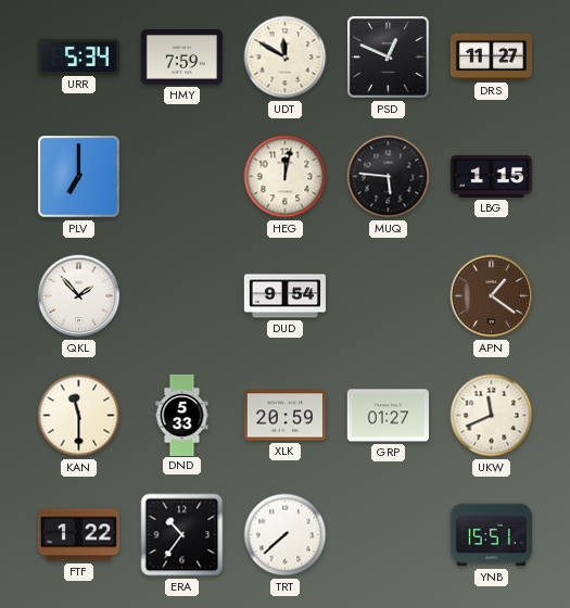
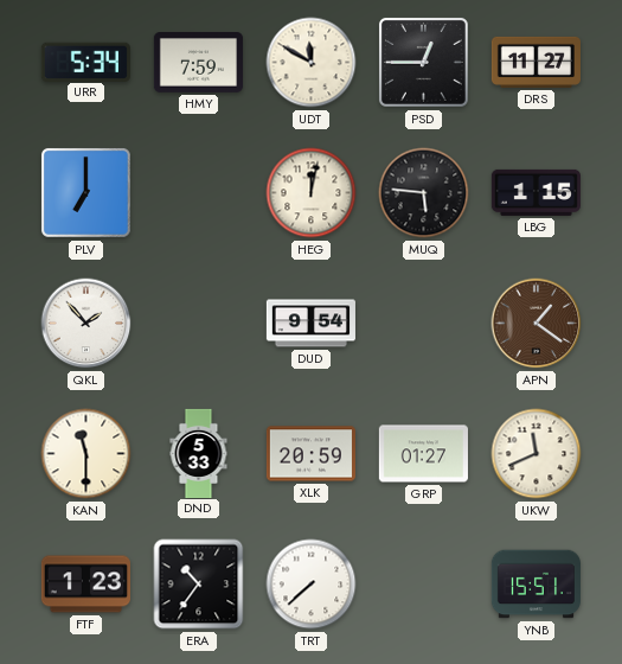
PSD: 12:49 -> 12:45
FTF: 1:22 -> 1:23
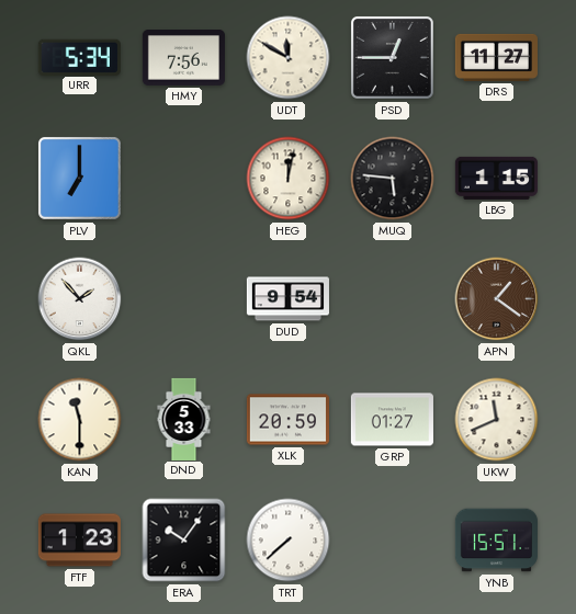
HMY: 7:59 -> 7:56
ERA: 10:36 -> 10:06
